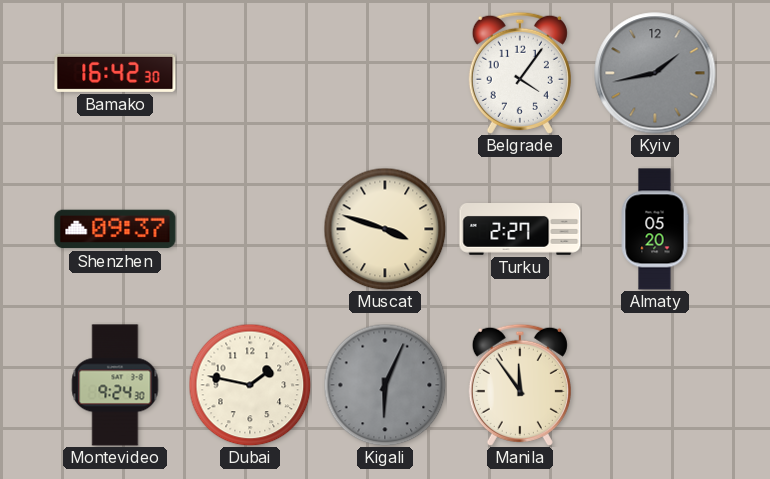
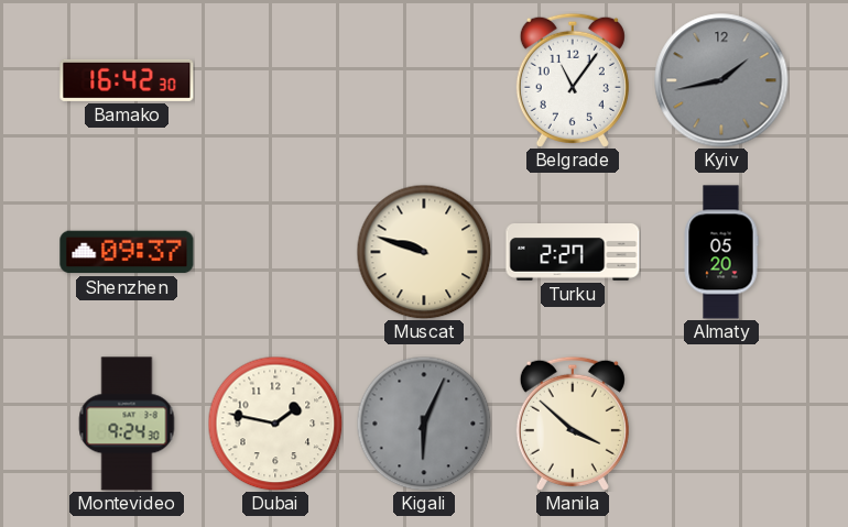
Belgrade: 4:06 -> 11:06
Muscat: 3:48 -> 9:48
Manila: 11:54 -> 3:52
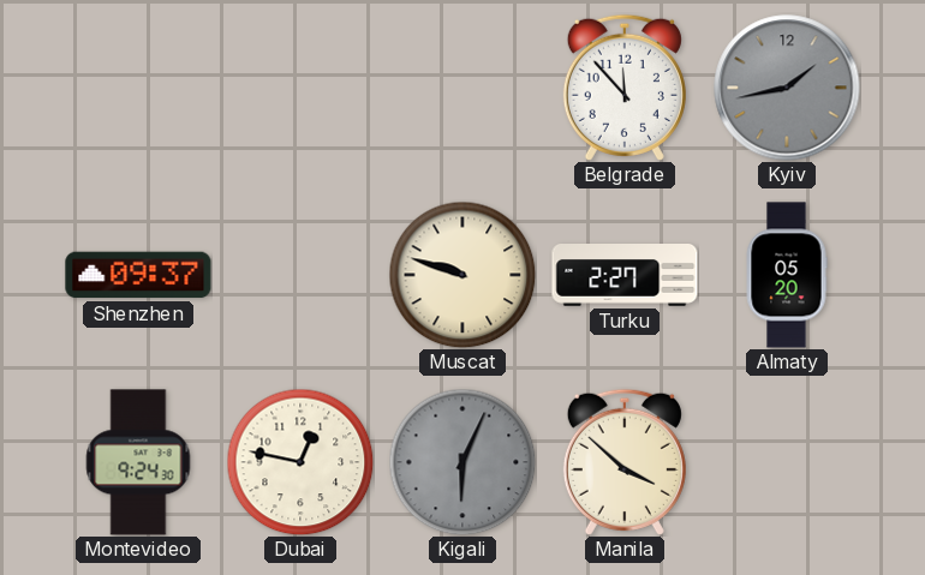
Bamako: 16:42 -> none
Belgrade: 11:06 -> 11:53
Dubai: 1:47 -> 12:47
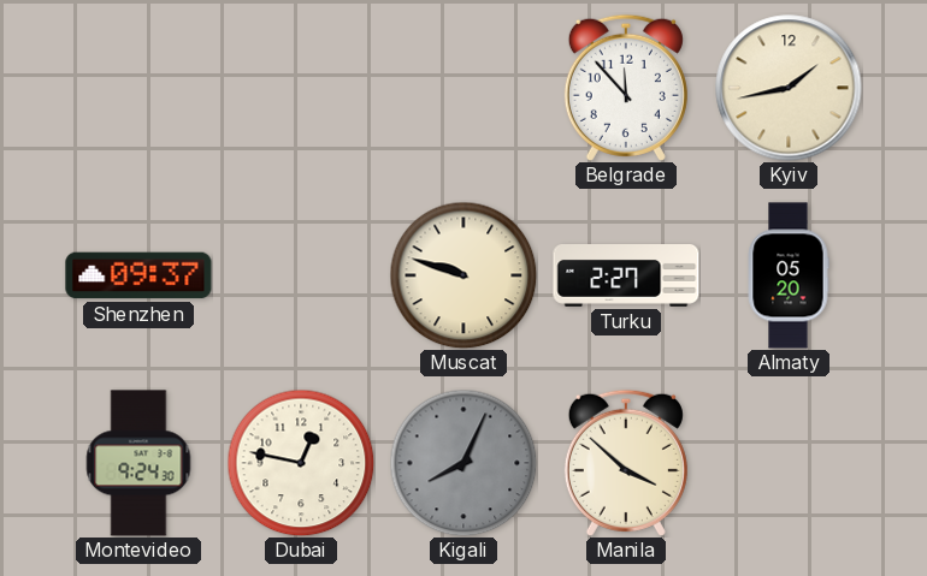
Kyiv dial: grey -> cream
Kigali: 6:04 -> 8:04
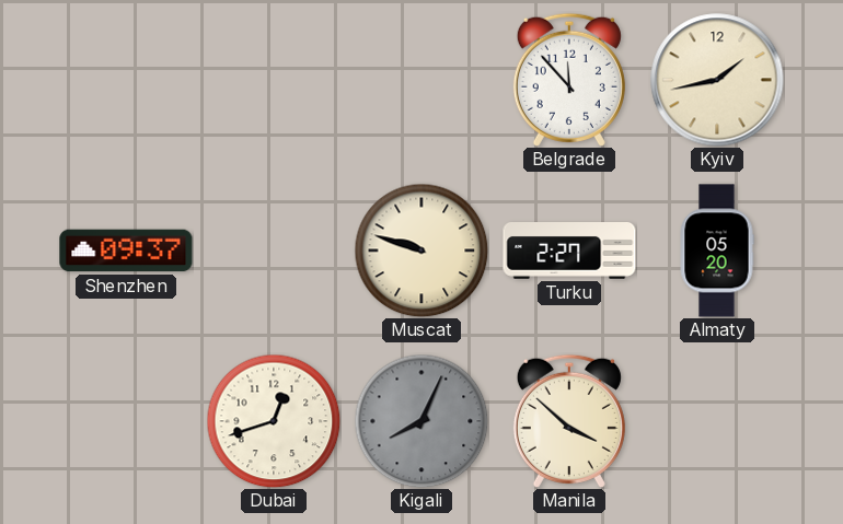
Montevideo: 9:24 -> none
Dubai: 12:47 -> 12:42
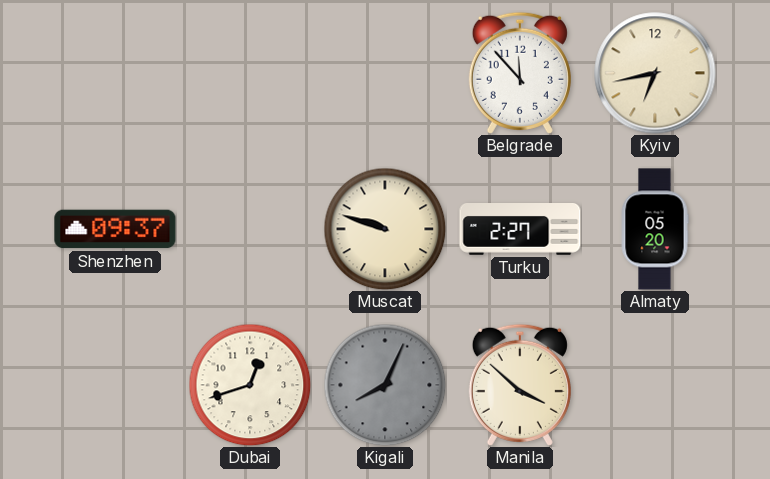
Kyiv: 1:43 -> 6:43
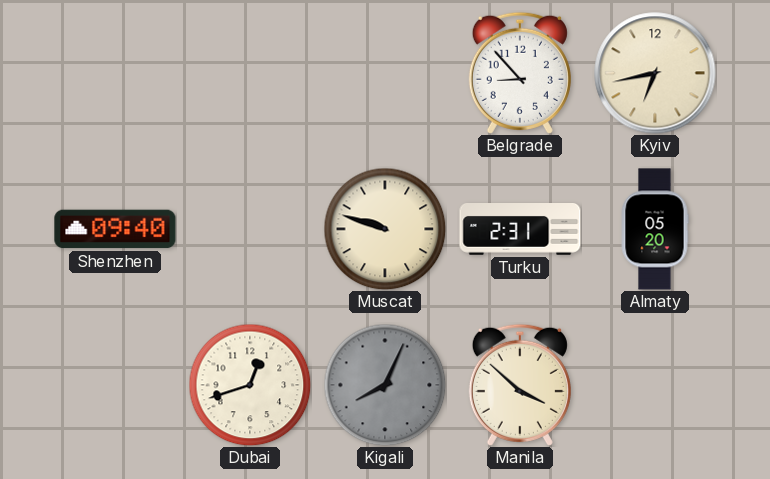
Belgrade: 11:53 -> 8:53
Shenzhen: 09:37 -> 09:40
Turku: 2:27 -> 2:31
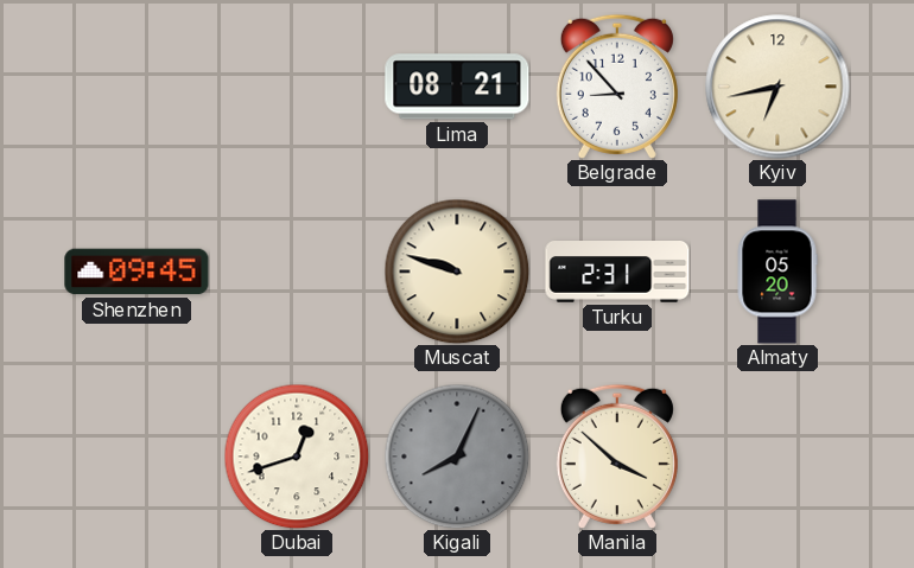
Lima: none -> 08:21
Shenzhen: 09:40 -> 09:45
